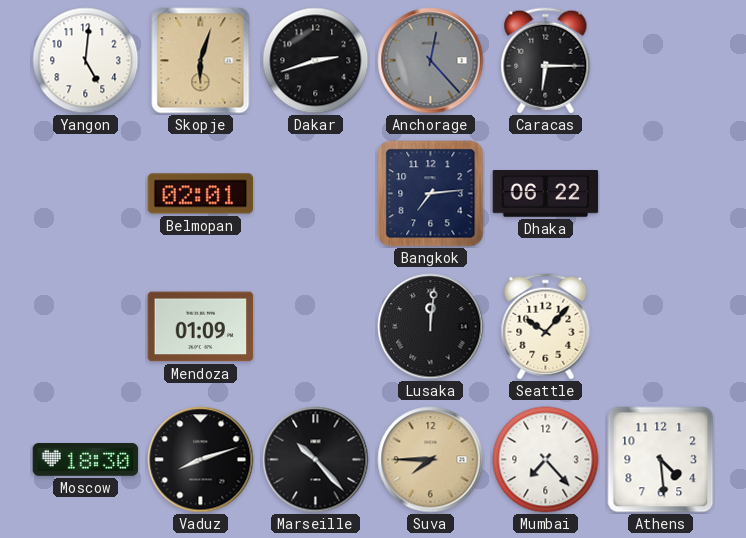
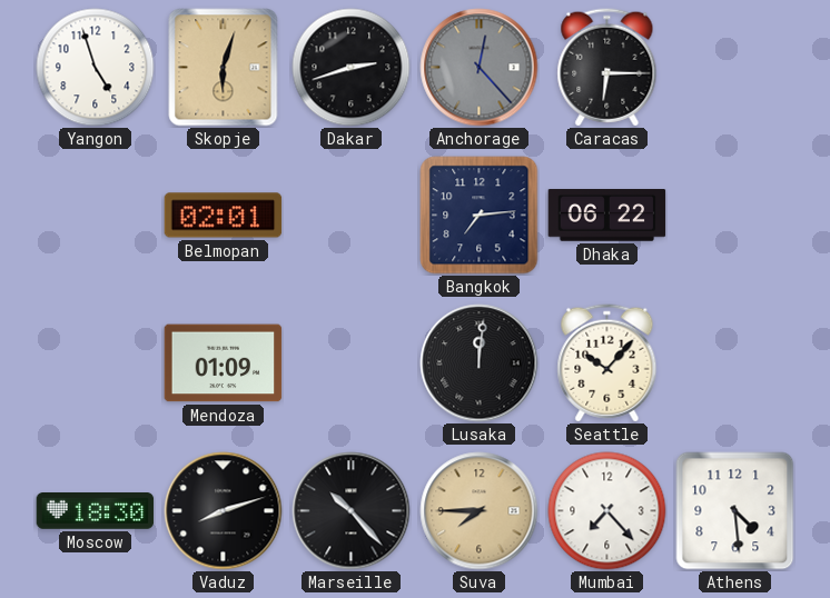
Yangon: 5:01 -> 4:57
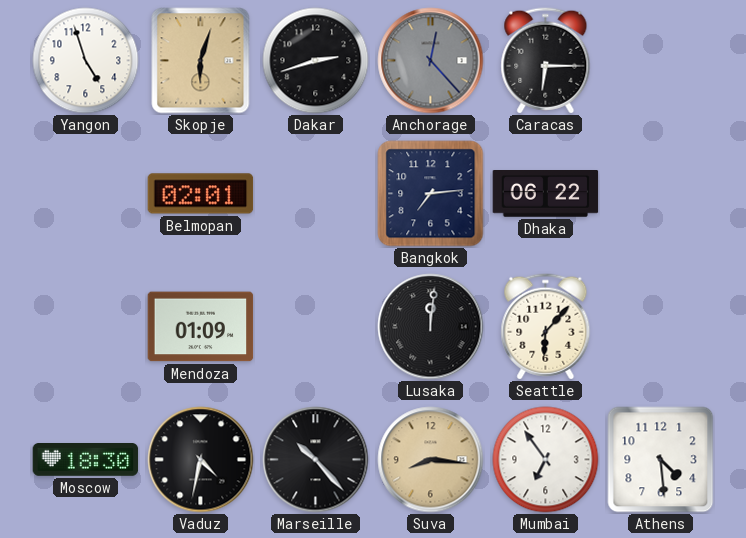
Seattle: 10:07 -> 6:07
Vaduz: 8:12 -> 4:32
Suva: 7:45 -> 8:16
Mumbai: 7:23 -> 6:54
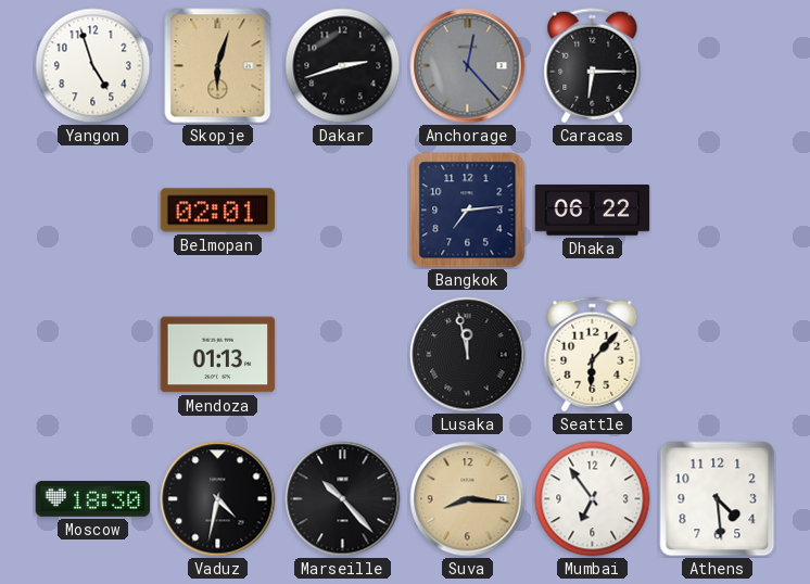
Mendoza: 01:09 -> 01:13
Lusaka: 12:01 -> 11:58
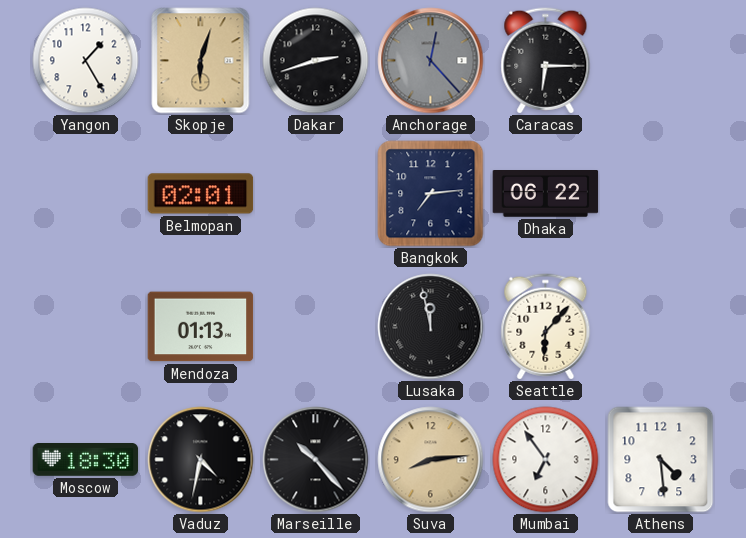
Yangon: 4:57 -> 1:25
Suva: 8:16 -> 8:14
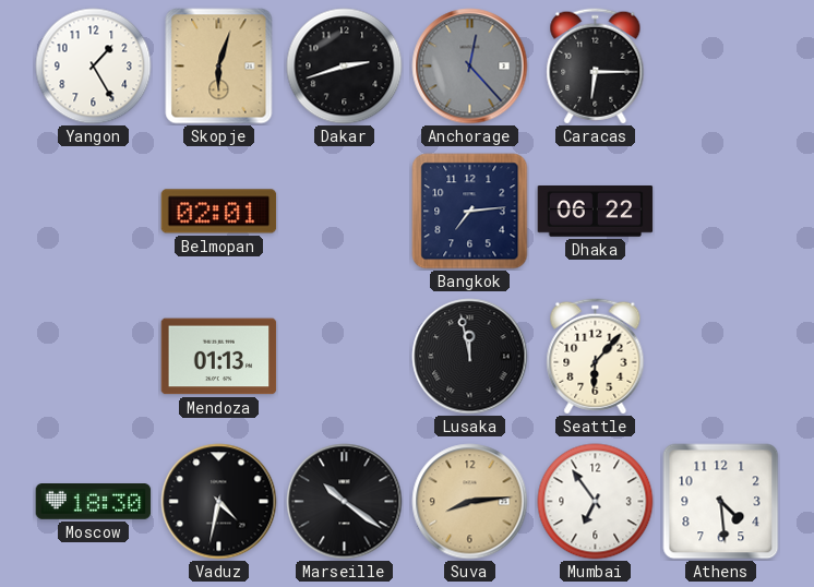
Marseille: 10:23 -> 10:21
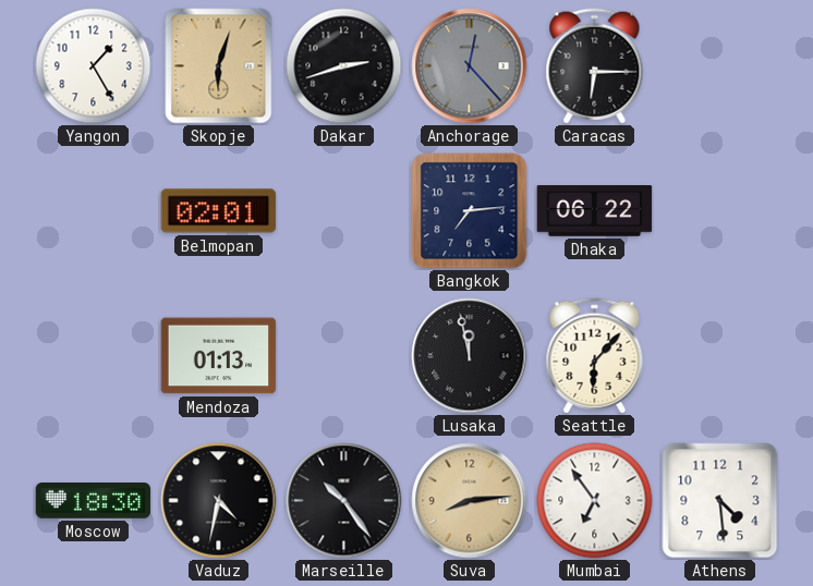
Marseille: 10:21 -> 10:24
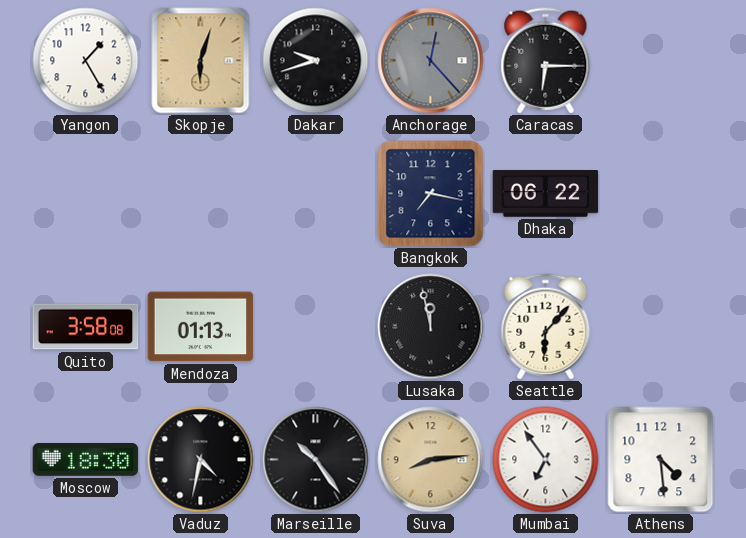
Dakar: 2:42 -> 9:42
Belmopan: 02:01 -> none
Bangkok: 7:14 -> 7:17
Quito: none -> 3:58
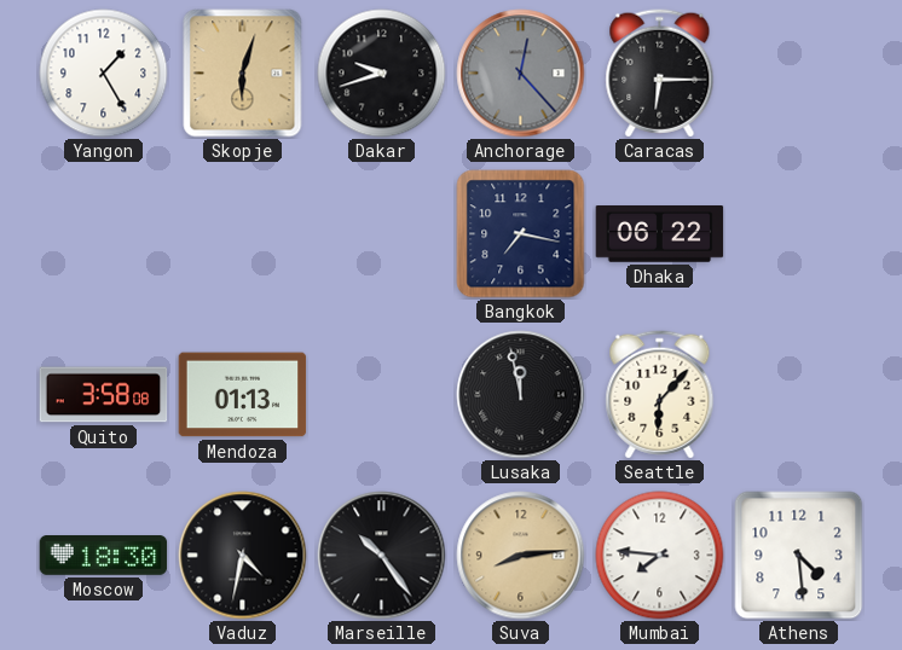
Mumbai: 6:54 -> 7:46
